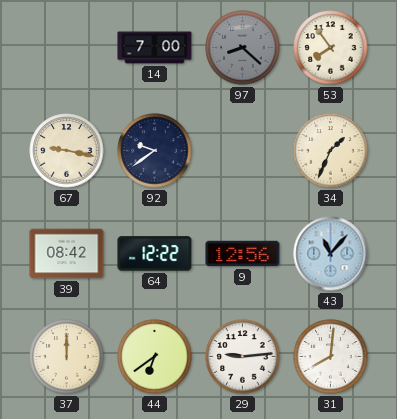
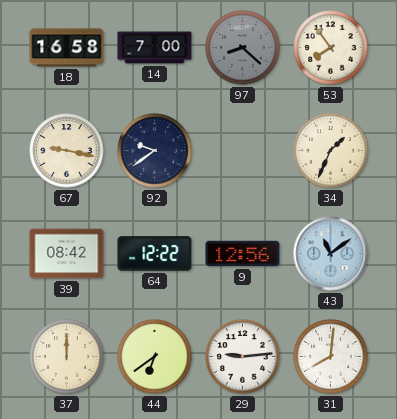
18: none -> 16:58
43: 11:07 -> 11:09
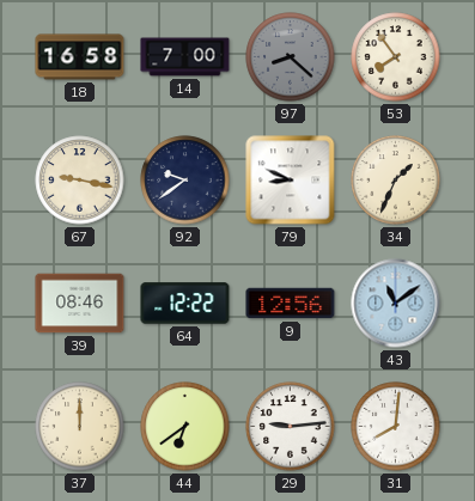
79: none -> 8:49
39: 08:42 -> 08:46
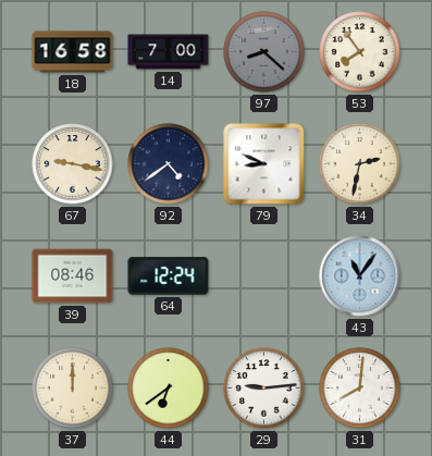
92: 9:39 -> 4:39
34: 1:34 -> 2:32
64: 12:22 -> 12:24
9: 12:56 -> none
43: 11:09 -> 11:06
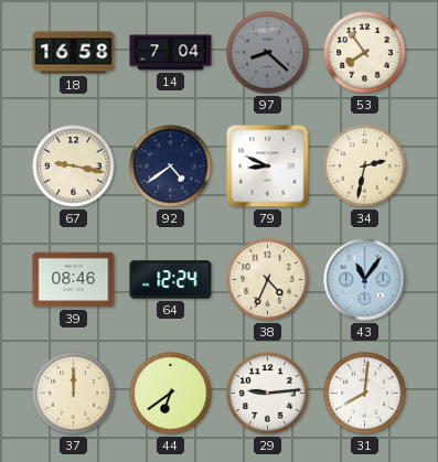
14: 7:00 -> 7:04
38: none -> 4:34
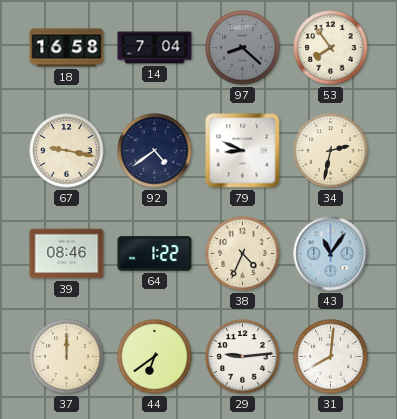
64: 12:24 -> 1:22
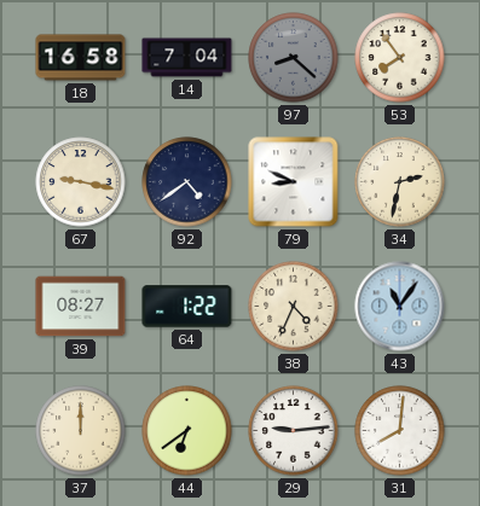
39: 08:46 -> 08:27
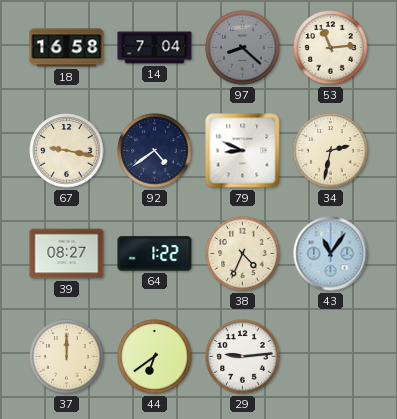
53: 7:54 -> 11:14
31: 8:01 -> none
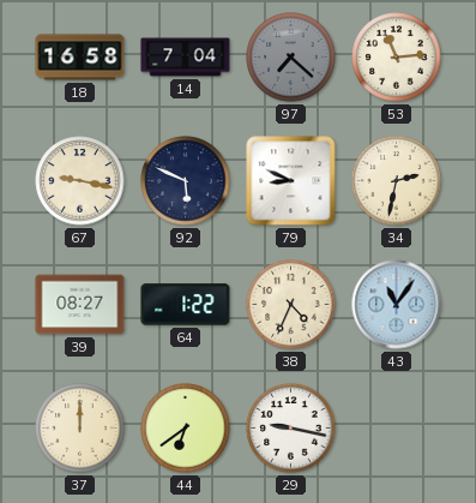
97: 8:22 -> 7:22
92: 4:39 -> 5:49
29: 9:14 -> 9:17
